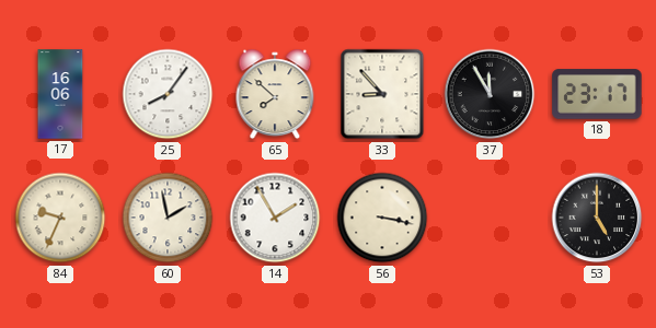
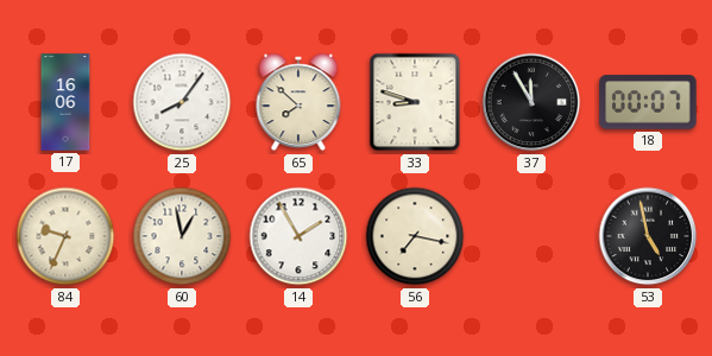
33: 8:53 -> 8:48
18: 23:17 -> 00:07
60: 1:58 -> 12:58
56: 3:17 -> 7:17
53: 5:00 -> 4:58
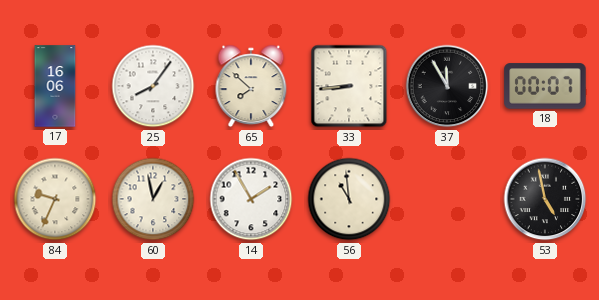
33: 8:48 -> 8:44
56: 7:17 -> 10:59
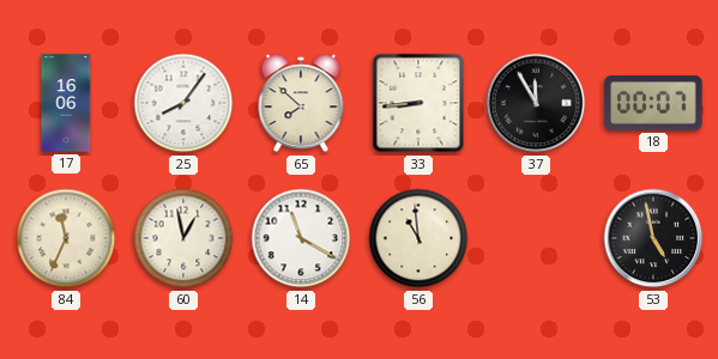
84: 9:34 -> 11:34
14: 1:55 -> 11:20
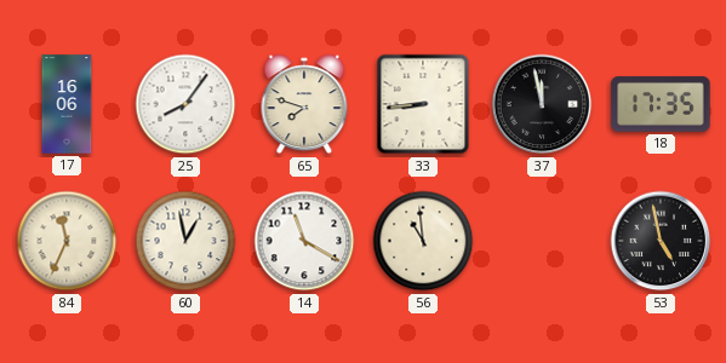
65: 7:52 -> 7:48
37: 11:55 -> 11:58
18: 00:07 -> 17:35
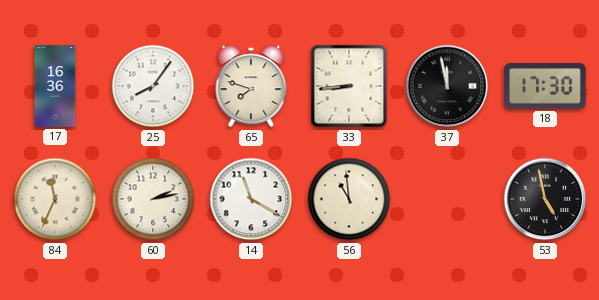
17: 16:06 -> 16:36
18: 17:35 -> 17:30
60: 12:58 -> 2:13
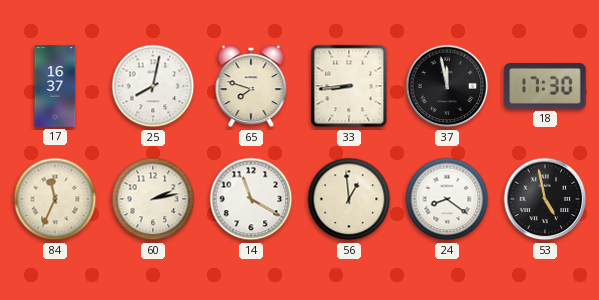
17: 16:36 -> 16:37
25: 8:06 -> 8:02
56: 10:59 -> 12:59
24: none -> 8:21
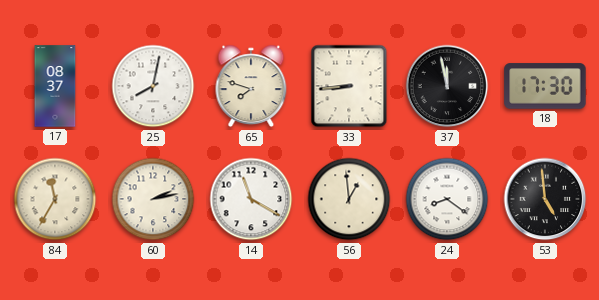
17: 16:37 -> 08:37
84: 11:34 -> 11:35
53: 4:58 -> 4:59
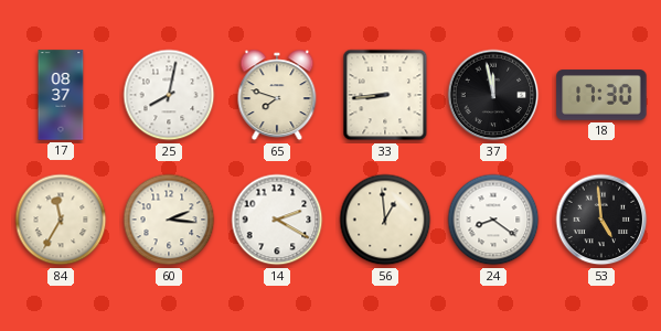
60: 2:13 -> 2:16
14: 11:20 -> 2:20
